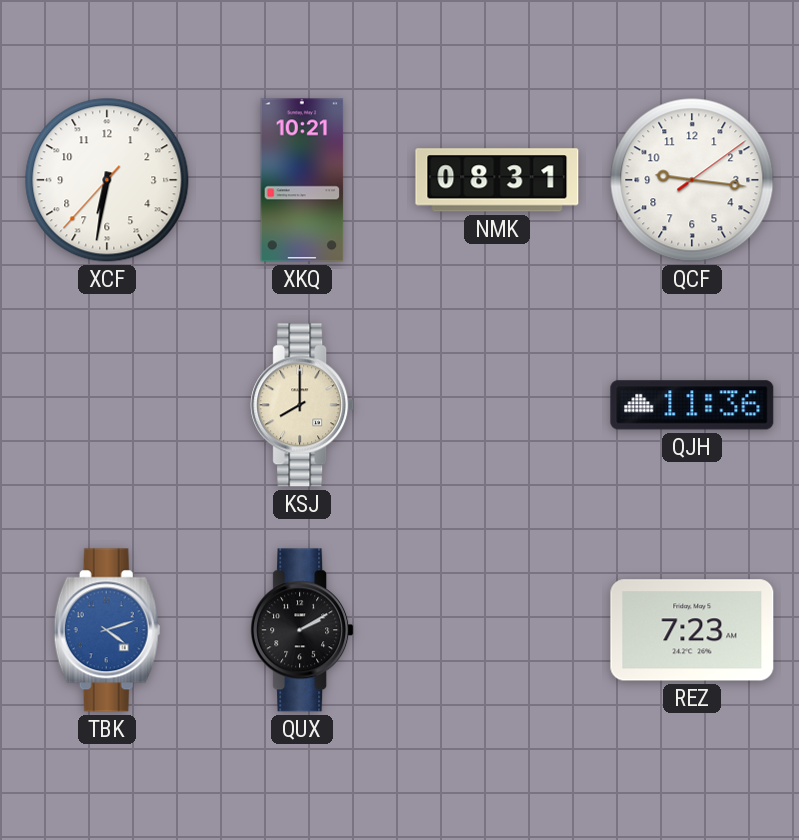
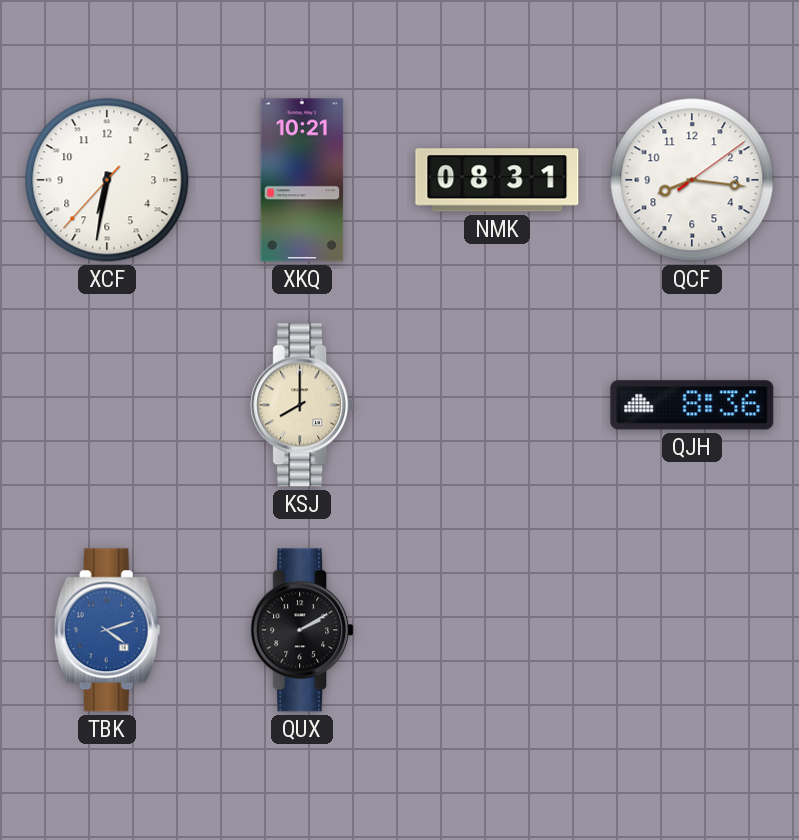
QCF: 9:16 -> 8:16
QJH: 11:36 -> 8:36
REZ: 7:23 -> none
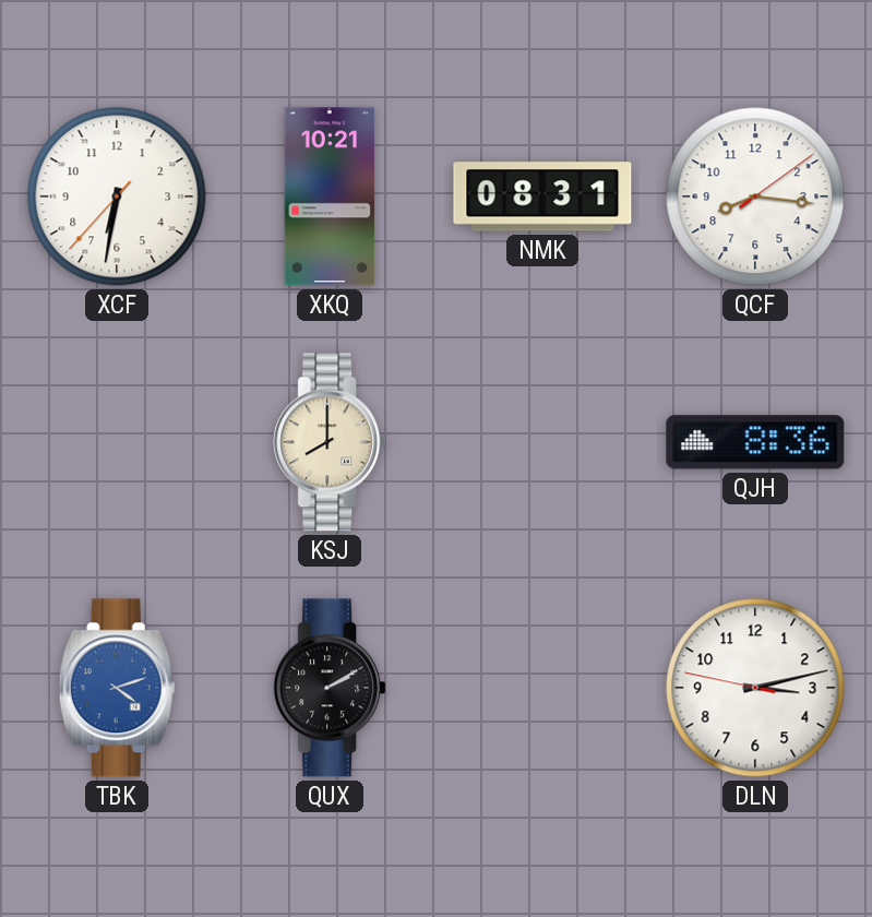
DLN: none -> 3:12
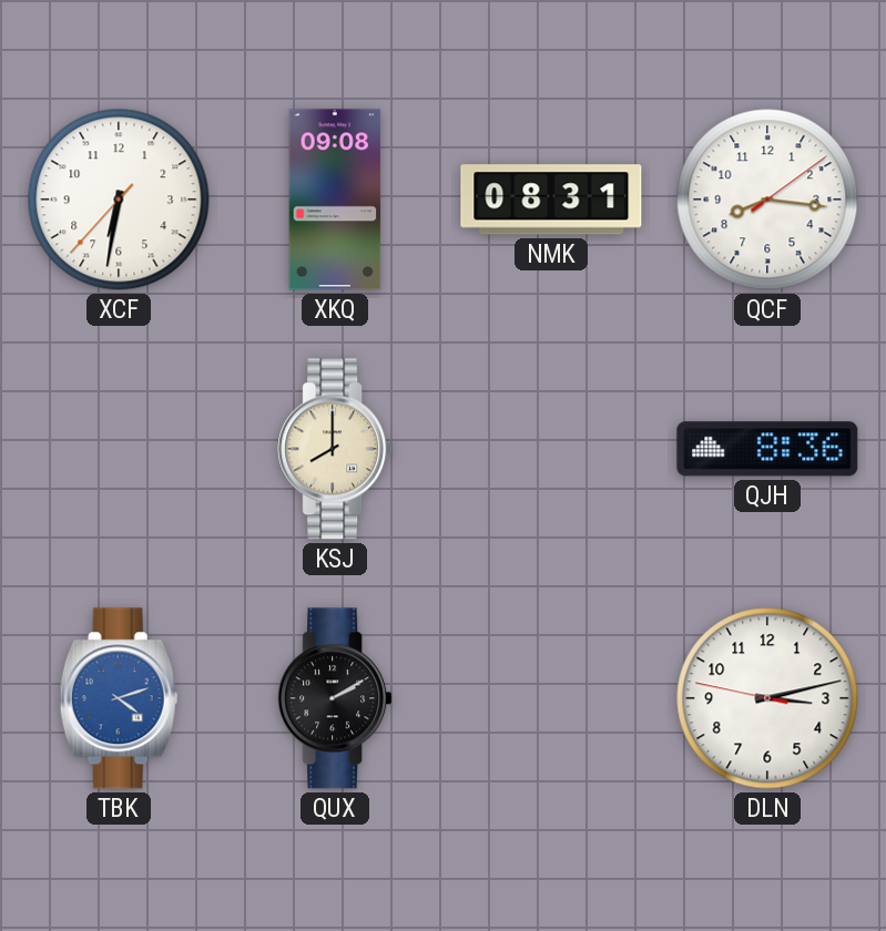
XKQ: 10:21 -> 09:08
